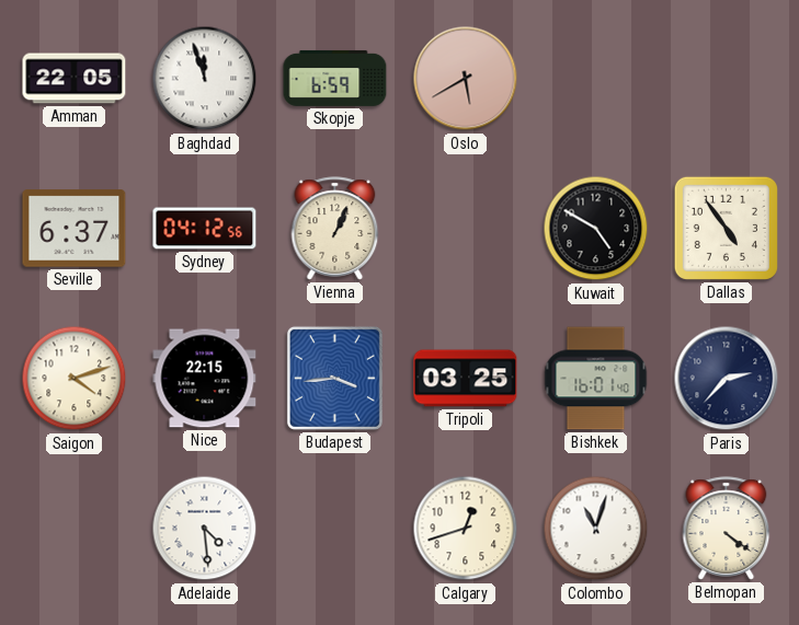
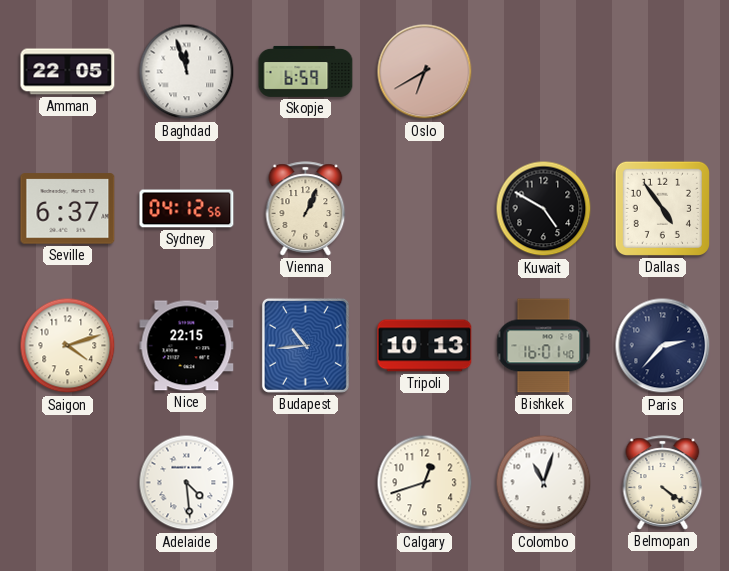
Oslo: 5:40 -> 6:40
Budapest: 3:44 -> 10:44
Tripoli: 03:25 -> 10:13
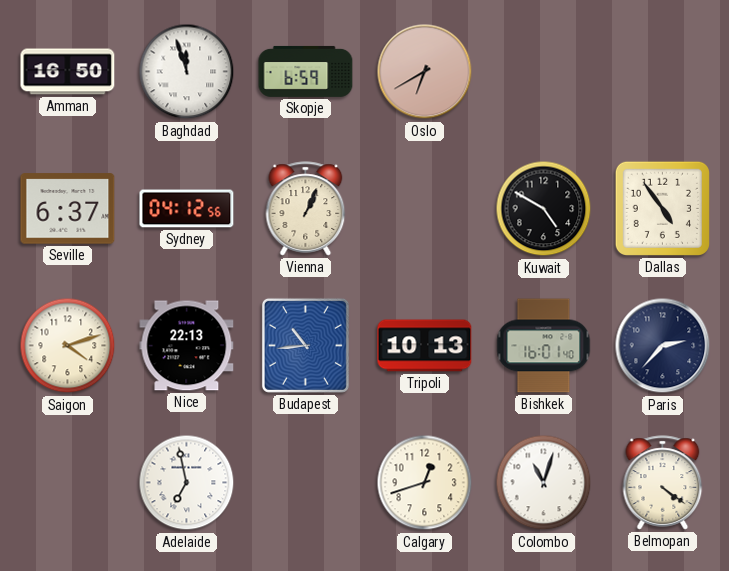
Amman: 22:05 -> 16:50
Nice: 22:15 -> 22:13
Adelaide: 4:29 -> 6:58
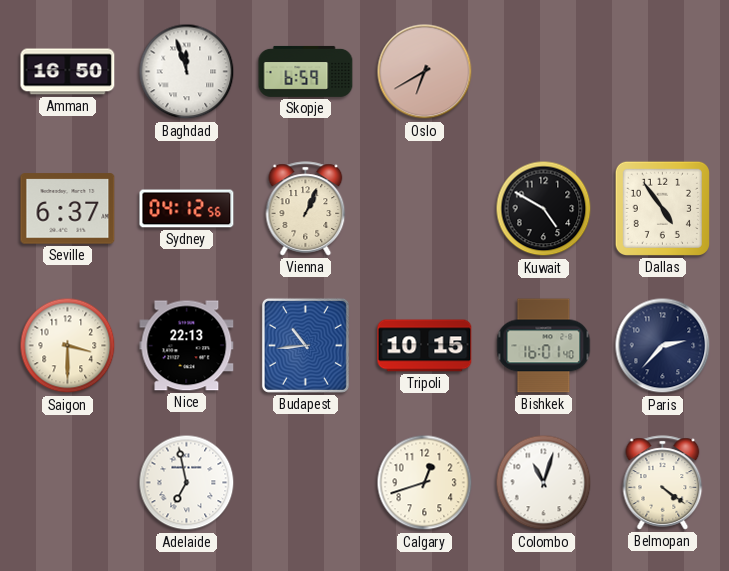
Saigon: 4:12 -> 3:30
Tripoli: 10:13 -> 10:15
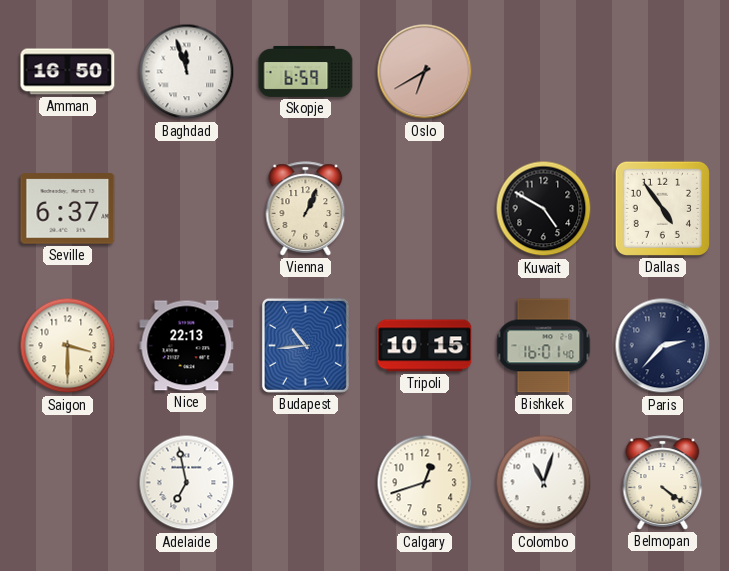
Sydney: 04:12 -> none
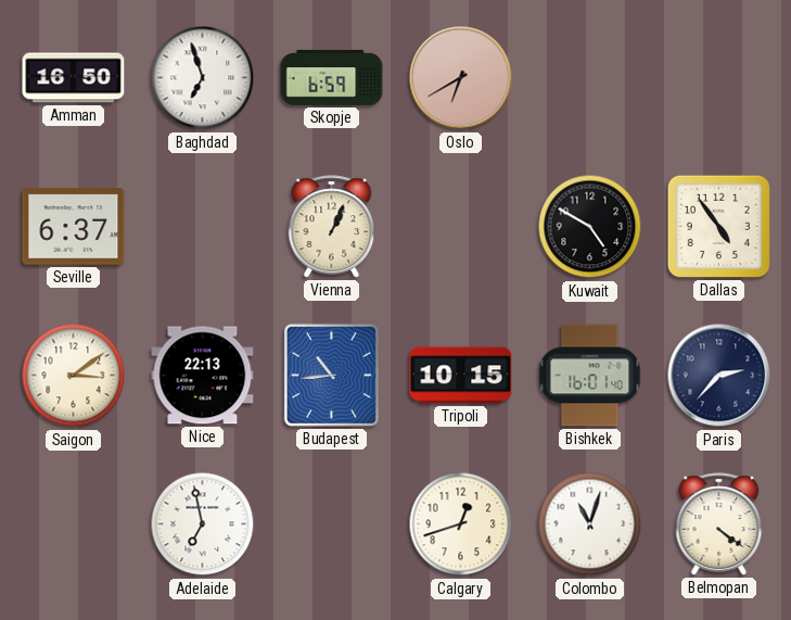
Baghdad: 11:57 -> 6:57
Saigon: 3:30 -> 3:09
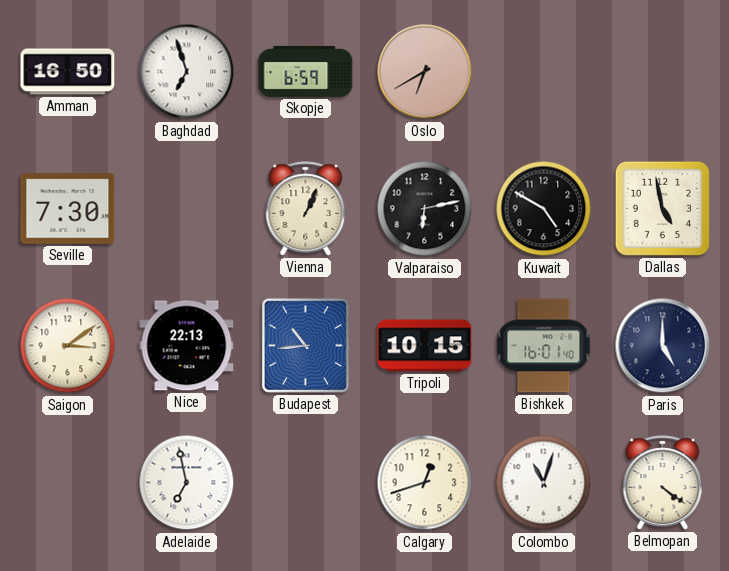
Seville: 6:37 -> 7:30
Valparaiso: none -> 6:13
Dallas: 4:54 -> 4:58
Paris: 2:37 -> 5:00
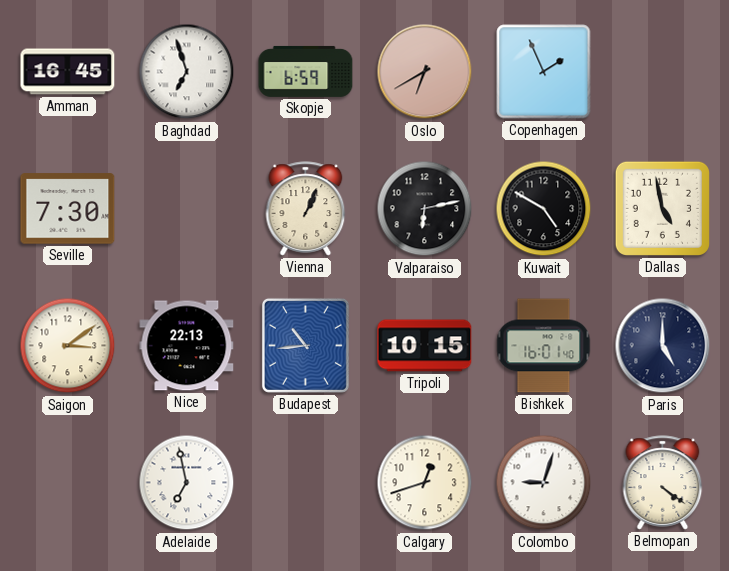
Amman: 16:50 -> 16:45
Copenhagen: none -> 1:56
Colombo: 11:03 -> 9:03
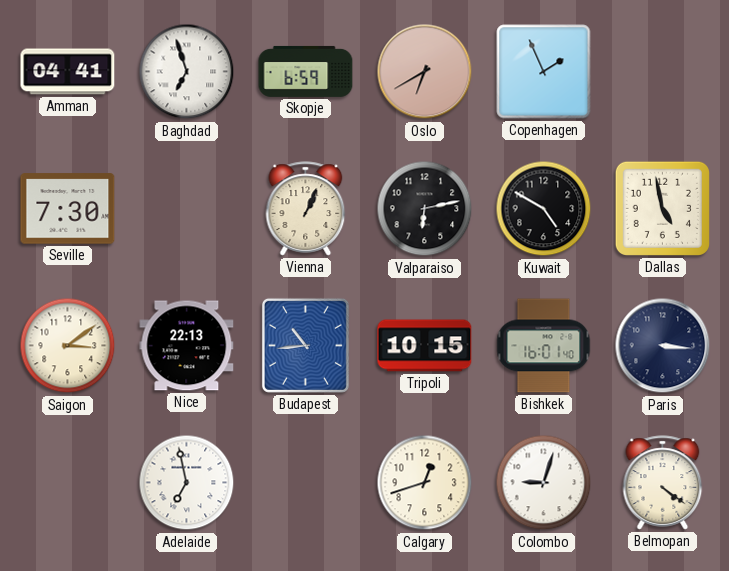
Amman: 16:45 -> 04:41
Paris: 5:00 -> 3:16
